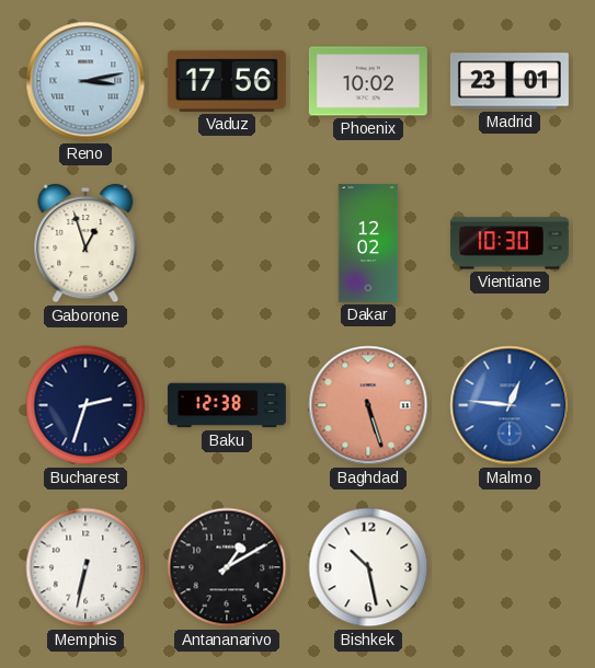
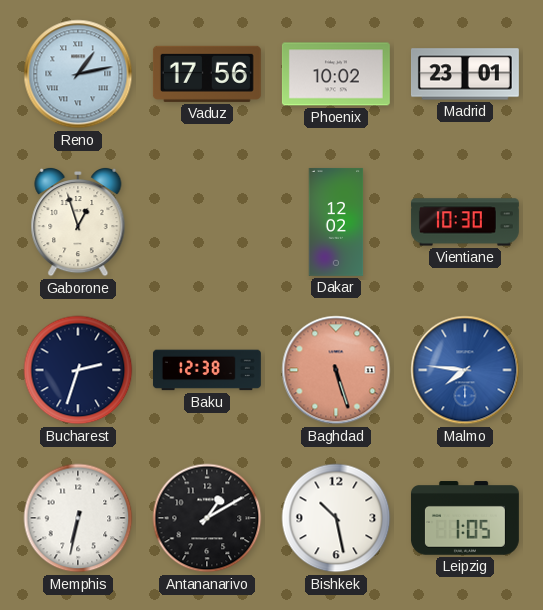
Reno: 3:13 -> 1:13
Malmo: 12:46 -> 7:46
Leipzig: none -> 1:05
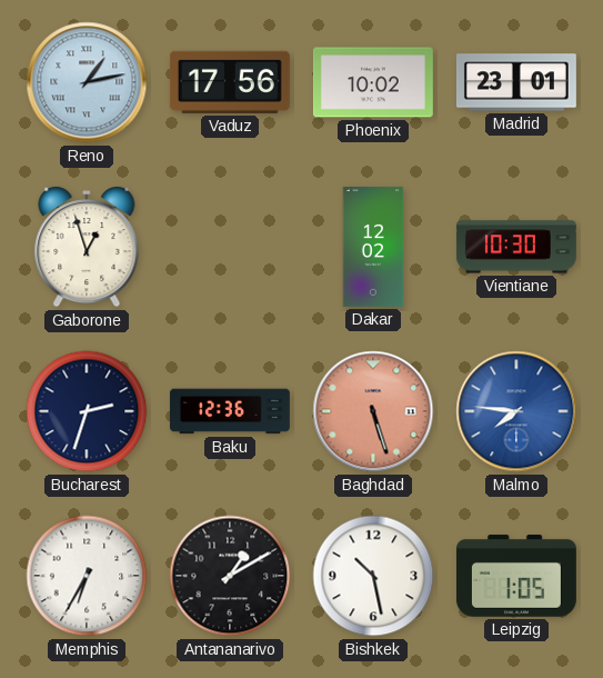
Baku: 12:38 -> 12:36
Memphis: 6:32 -> 6:35
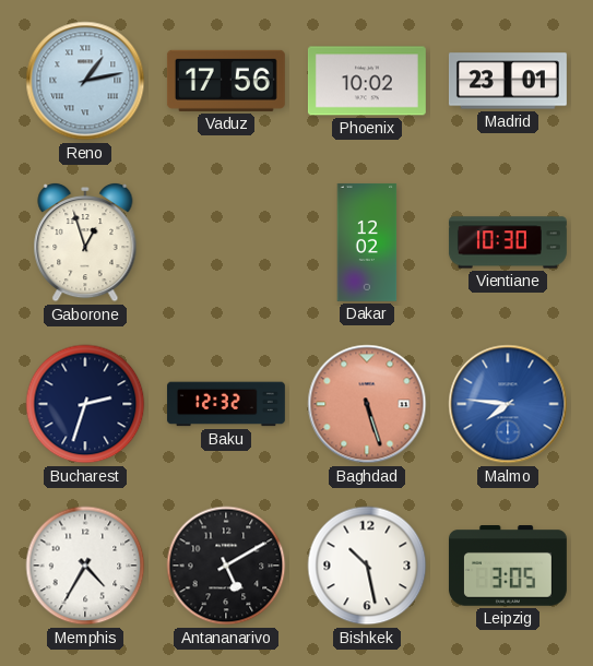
Baku: 12:36 -> 12:32
Memphis: 6:35 -> 4:35
Antananarivo: 1:10 -> 5:10
Leipzig: 1:05 -> 3:05
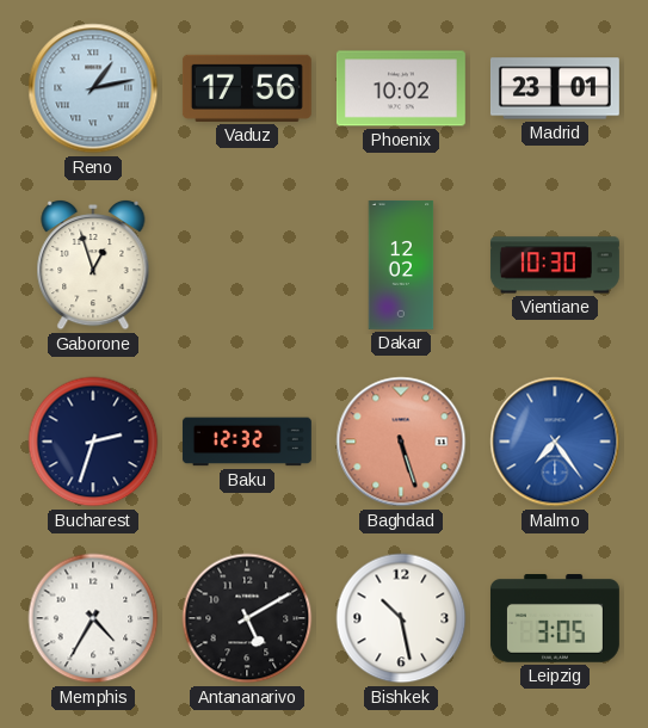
Malmo: 7:46 -> 7:24
